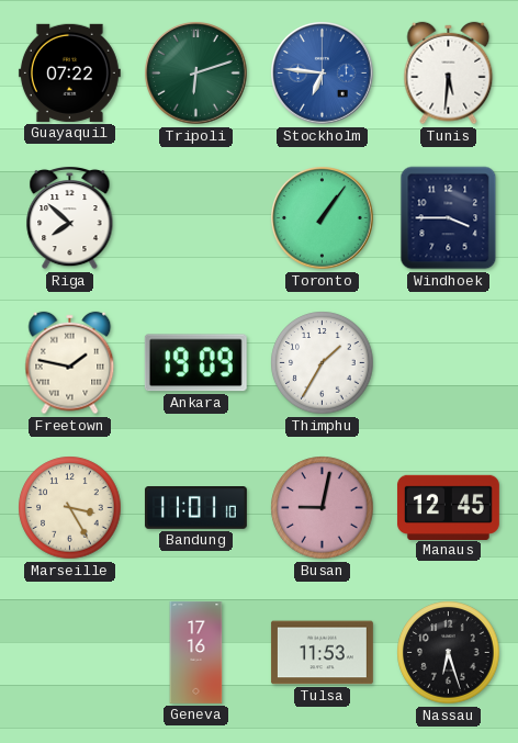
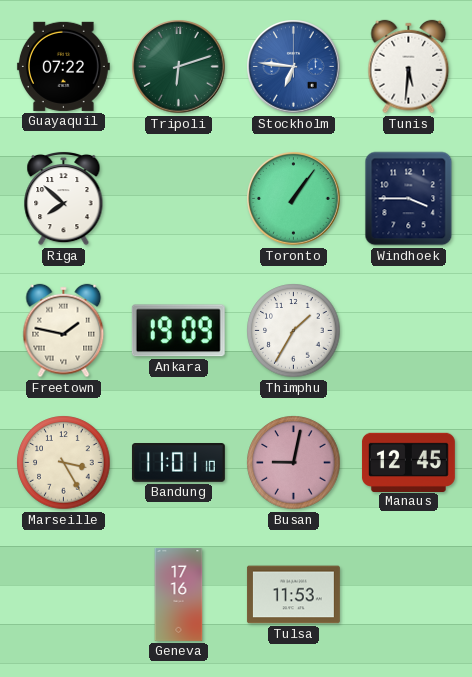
Nassau: 6:27 -> none
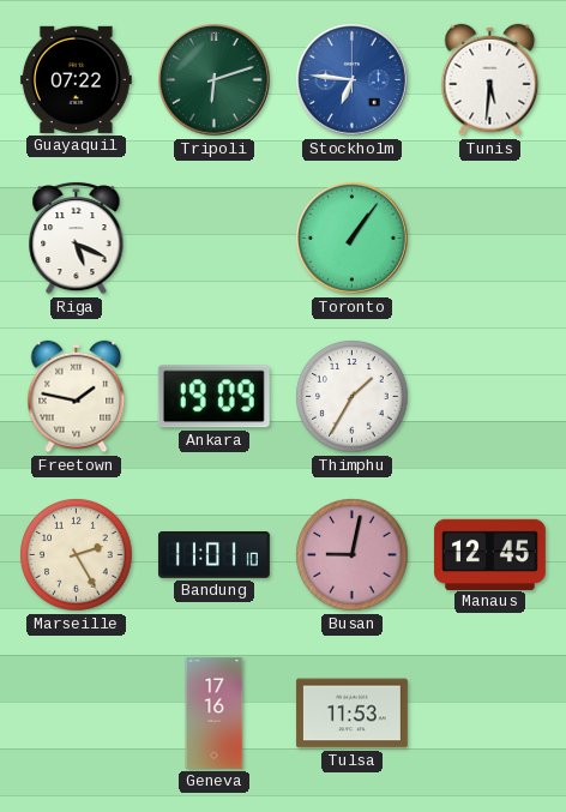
Riga: 7:52 -> 5:19
Windhoek: 3:45 -> none
Marseille: 3:25 -> 2:25
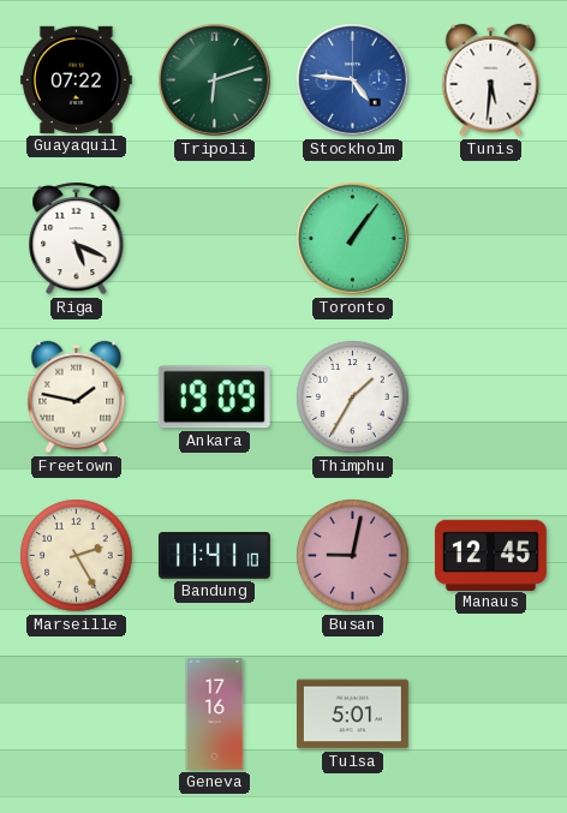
Stockholm: 6:46 -> 4:46
Bandung: 11:01 -> 11:41
Tulsa: 11:53 -> 5:01
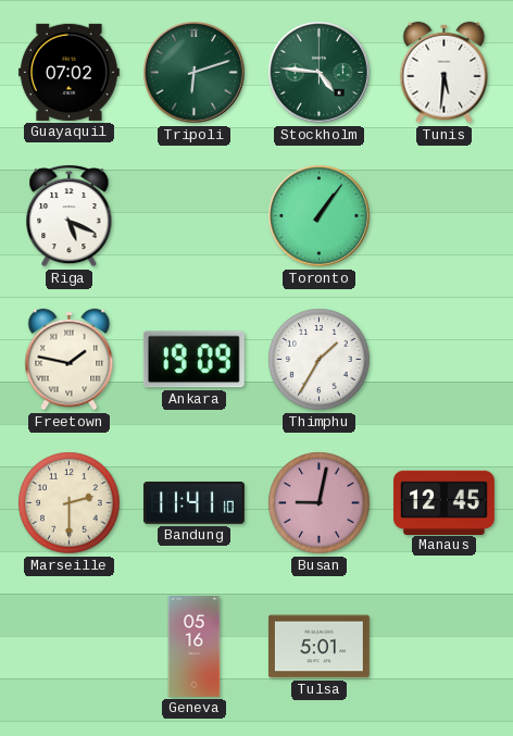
Guayaquil: 07:22 -> 07:02
Stockholm dial: blue -> green
Marseille: 2:25 -> 2:30
Geneva: 17:16 -> 05:16
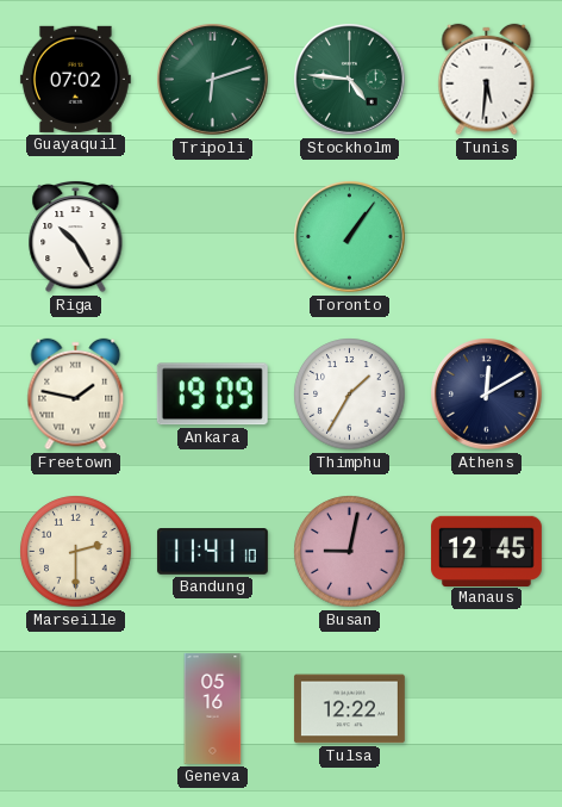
Riga: 5:19 -> 10:25
Athens: none -> 12:10
Tulsa: 5:01 -> 12:22
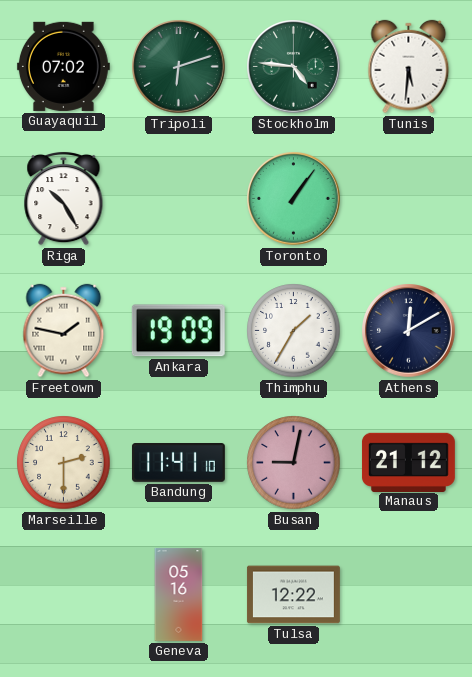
Manaus: 12:45 -> 21:12
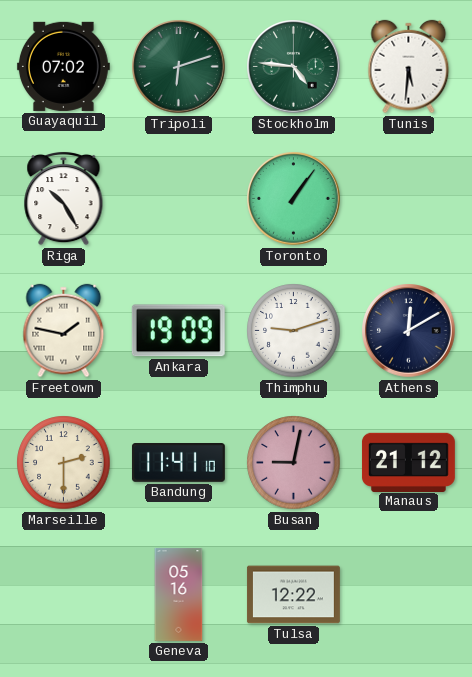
Thimphu: 1:35 -> 9:12
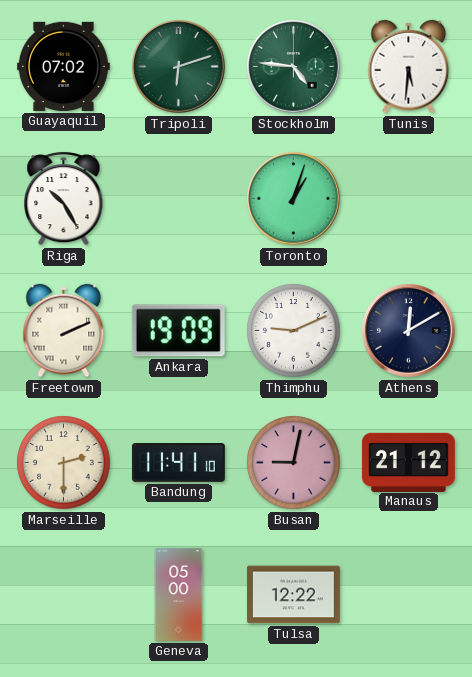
Toronto: 1:06 -> 1:03
Freetown: 1:47 -> 2:11
Thimphu: 9:12 -> 9:11
Geneva: 05:16 -> 05:00
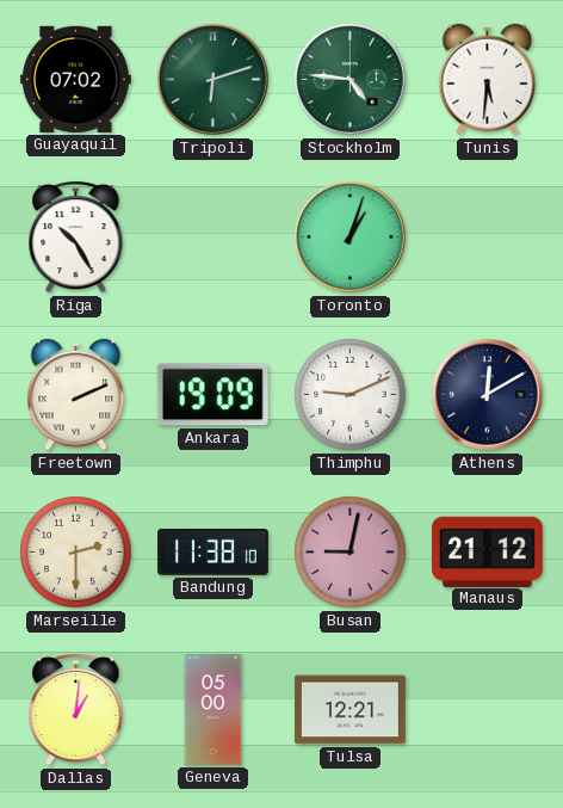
Bandung: 11:41 -> 11:38
Dallas: none -> 1:01
Tulsa: 12:22 -> 12:21
